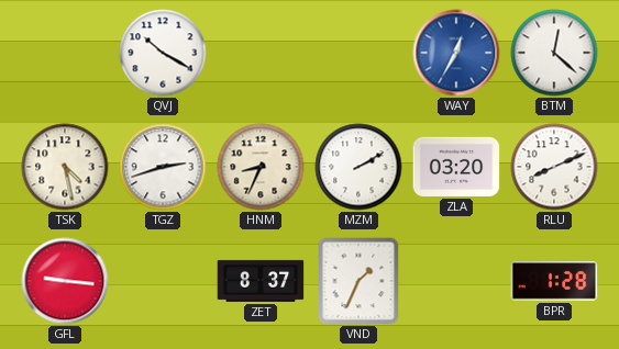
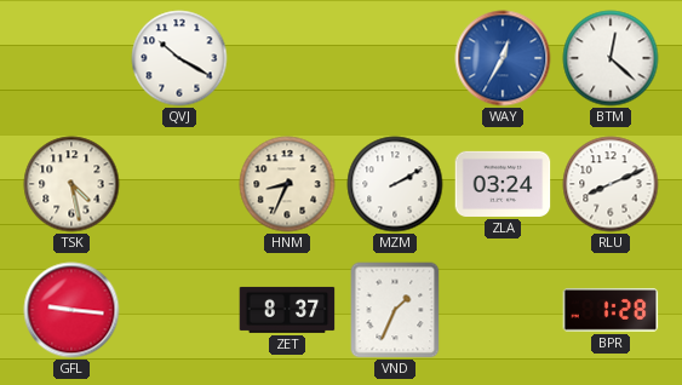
TGZ: 2:42 -> none
ZLA: 03:20 -> 03:24
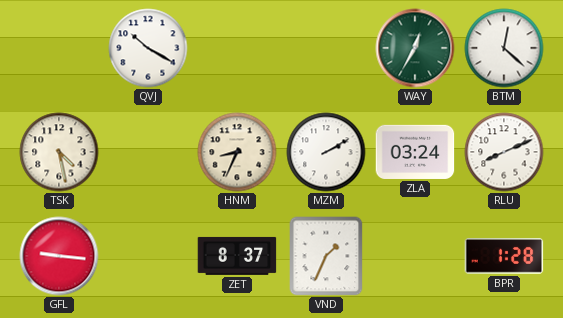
WAY dial: blue -> green
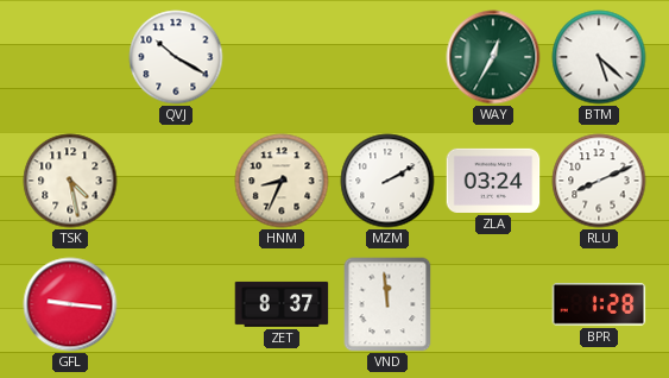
BTM: 12:22 -> 5:22
VND: 1:34 -> 11:59
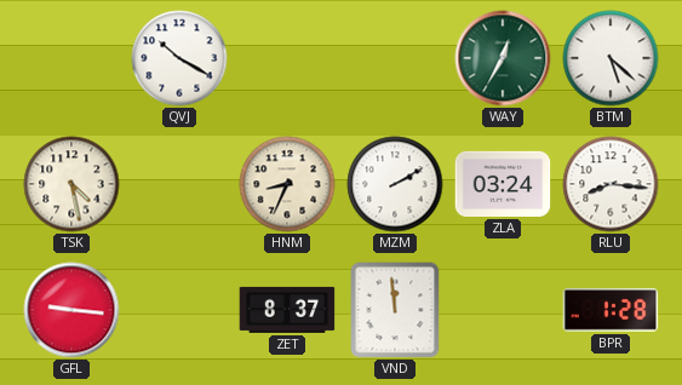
RLU: 8:11 -> 8:16
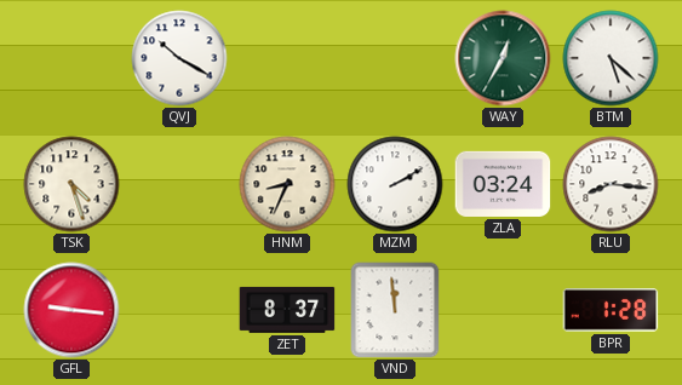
TSK: 4:28 -> 4:27
